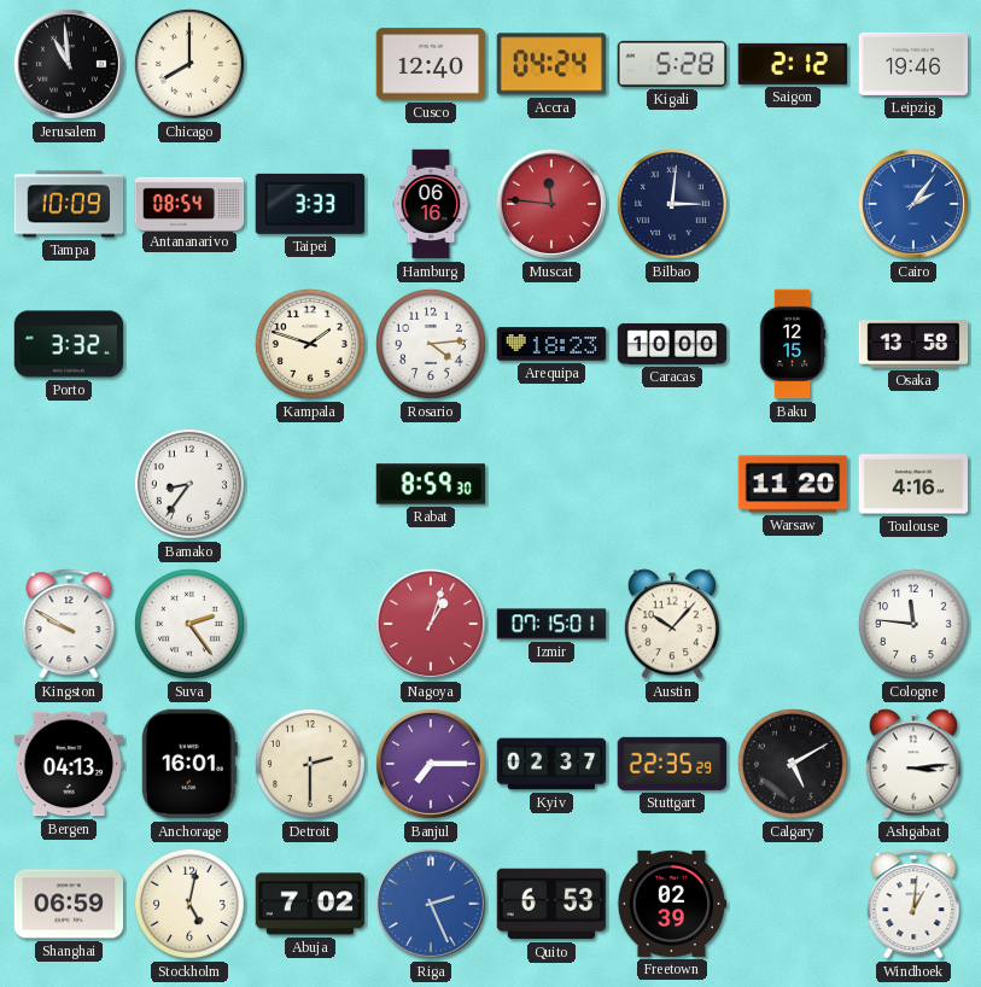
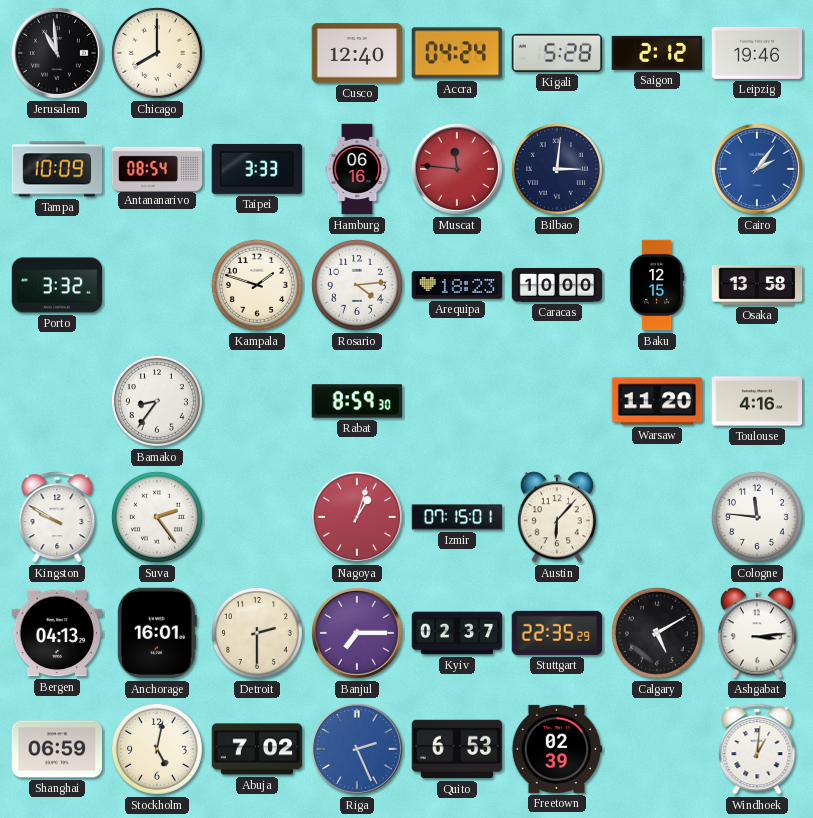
Austin: 10:07 -> 6:07
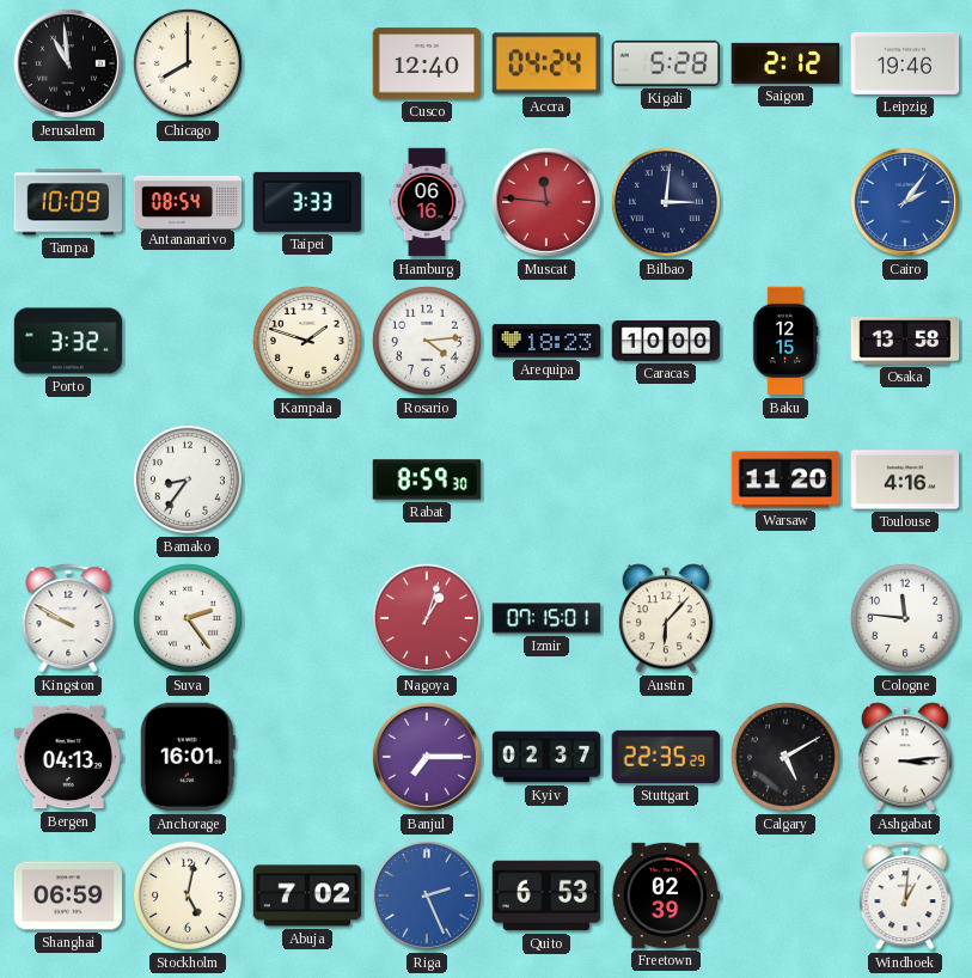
Detroit: 2:30 -> none
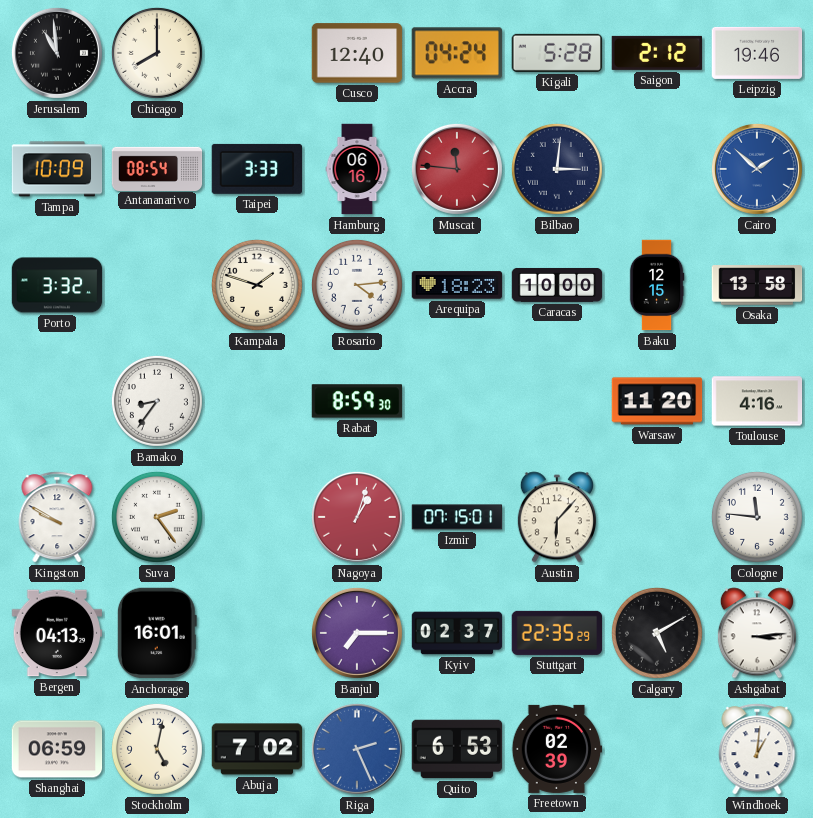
Cairo: 2:06 -> 1:52
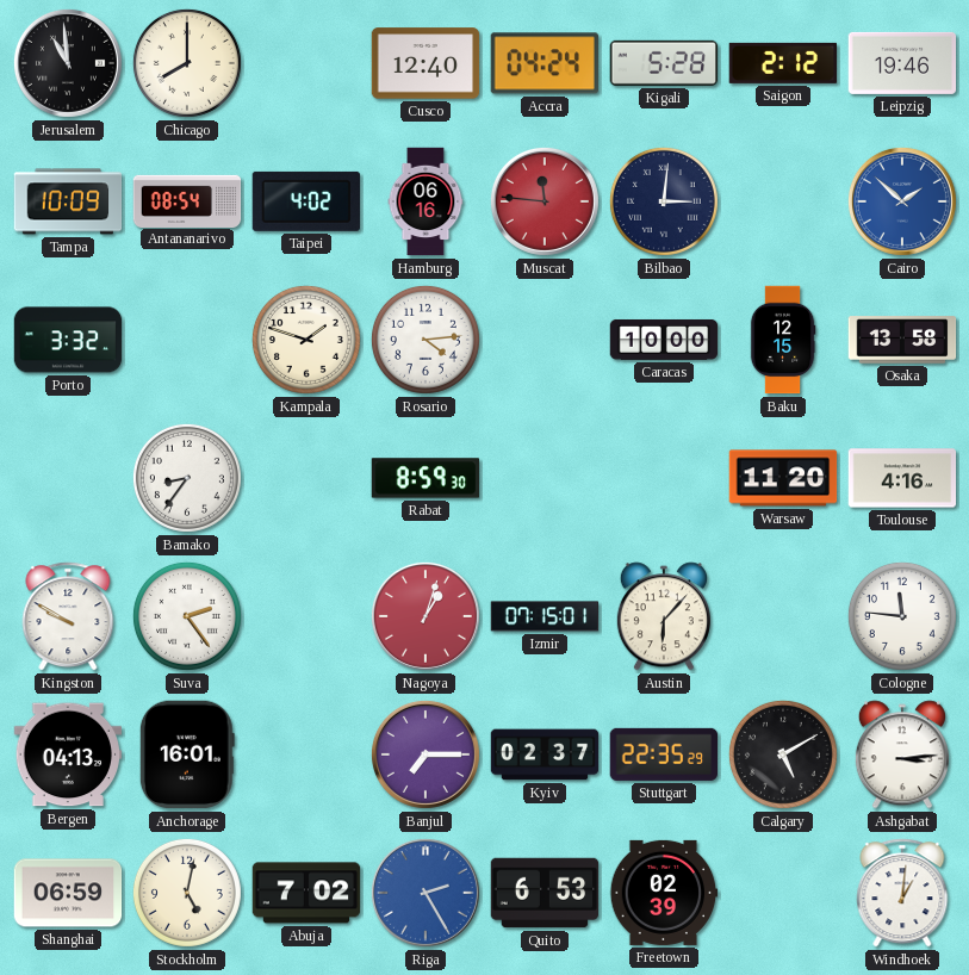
Taipei: 3:33 -> 4:02
Arequipa: 18:23 -> none
Riga: 2:26 -> 2:25
